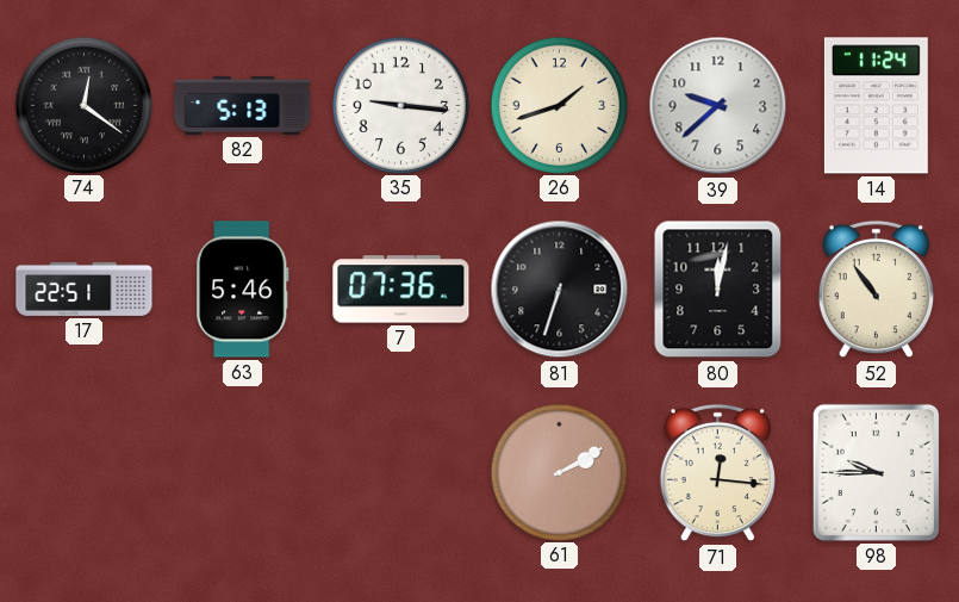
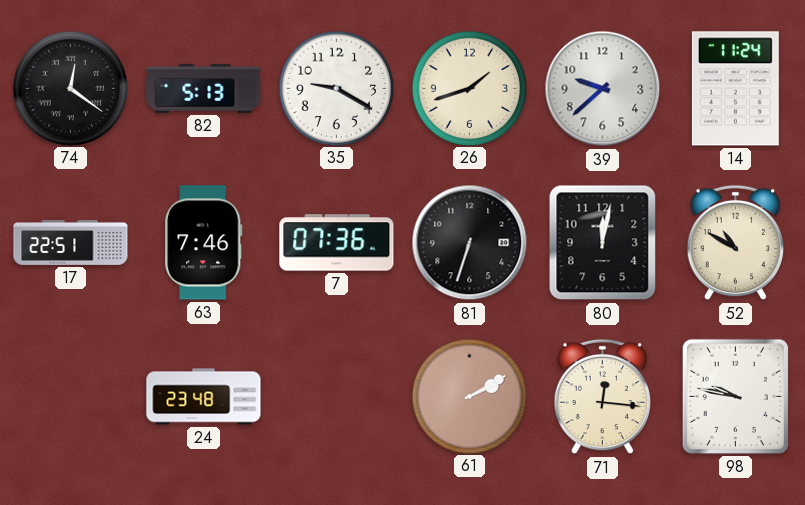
35: 9:16 -> 9:20
63: 5:46 -> 7:46
52: 10:54 -> 10:50
24: none -> 23:48
98: 9:45 -> 9:47
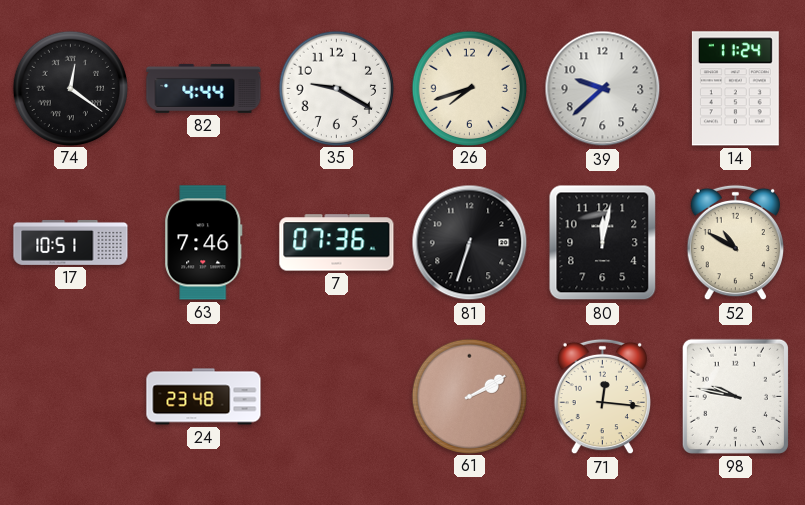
82: 5:13 -> 4:44
26: 1:42 -> 7:42
17: 22:51 -> 10:51
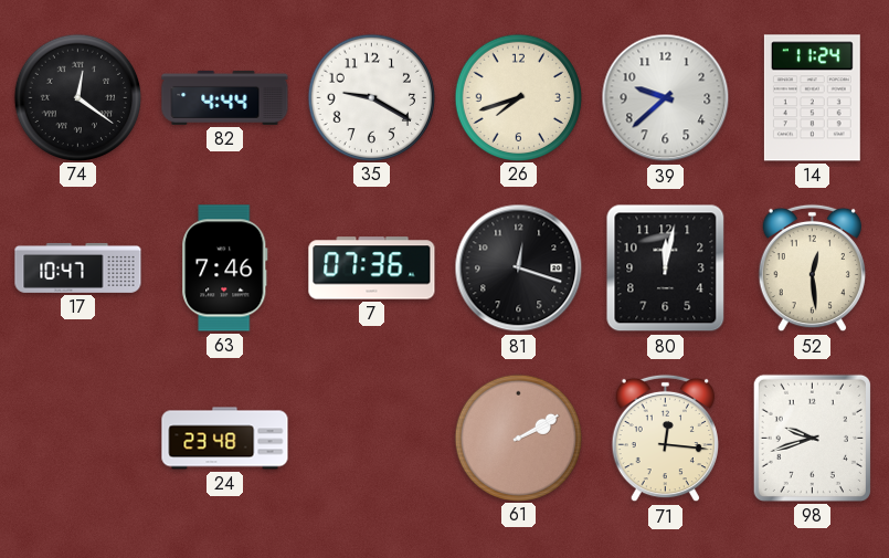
17: 10:51 -> 10:47
81: 6:33 -> 12:18
52: 10:50 -> 12:29
98: 9:47 -> 9:42
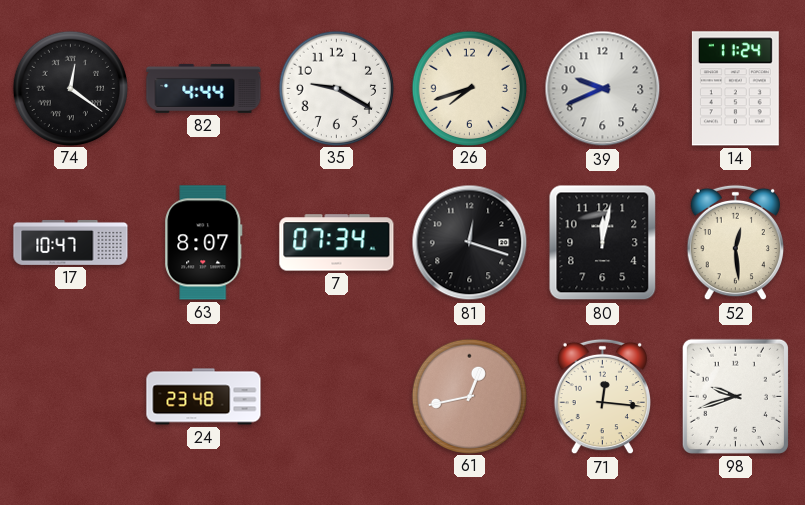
39: 9:38 -> 9:41
63: 7:46 -> 8:07
7: 07:36 -> 07:34
61: 2:10 -> 12:43
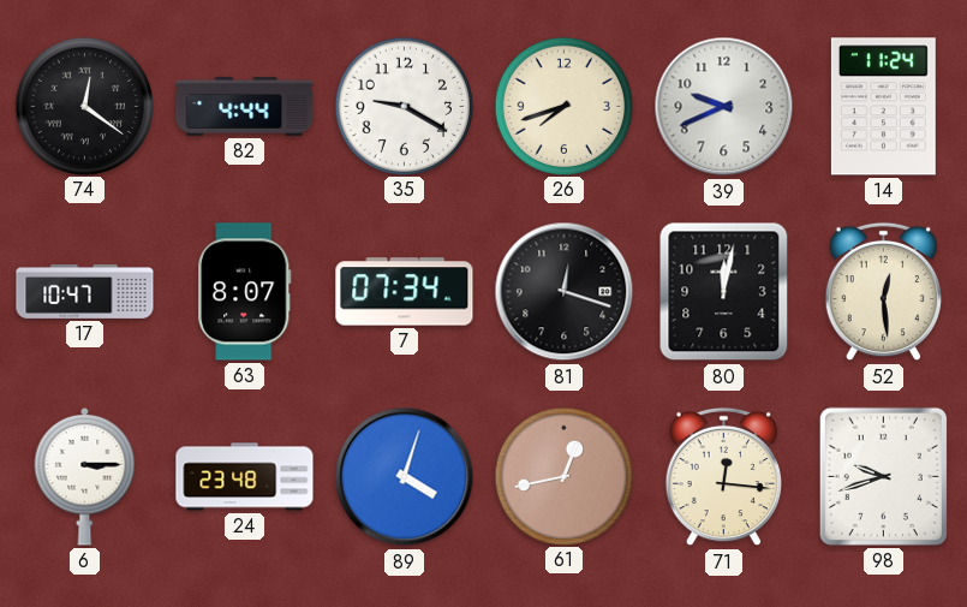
6: none -> 3:15
89: none -> 4:03
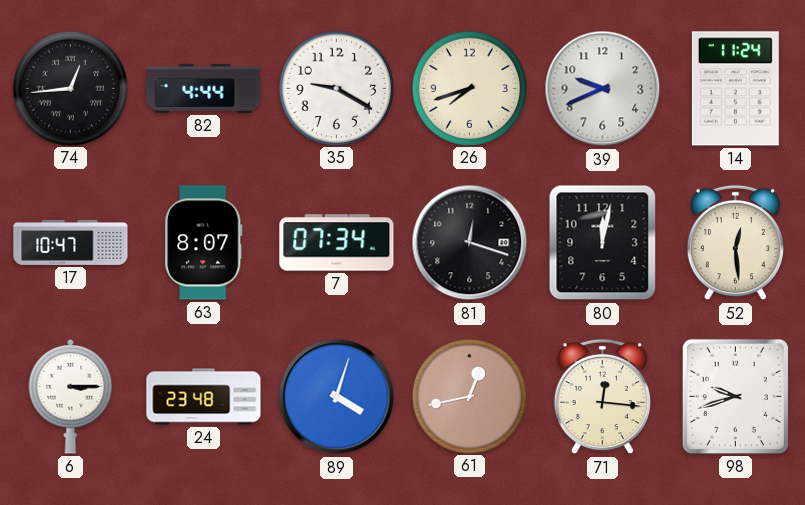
74: 12:21 -> 12:44
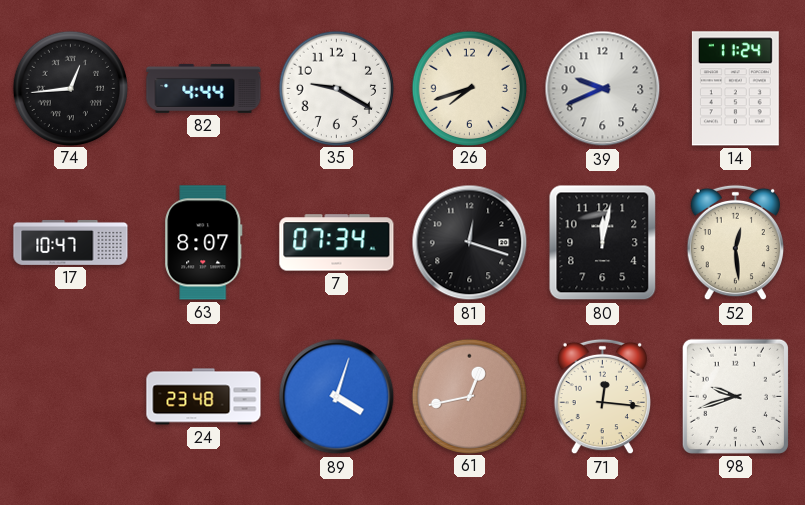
6: 3:15 -> none
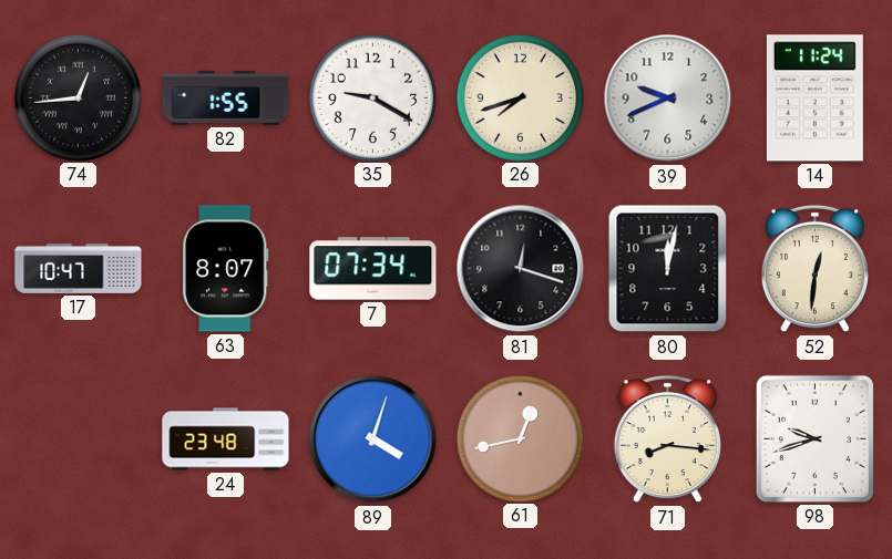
82: 4:44 -> 1:55
52: 12:29 -> 12:31
71: 12:16 -> 8:16
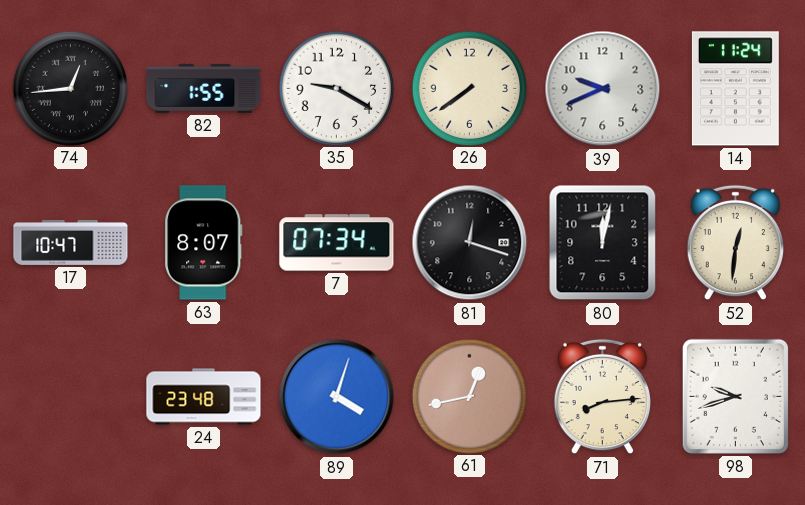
26: 7:42 -> 7:39
71: 8:16 -> 8:14
